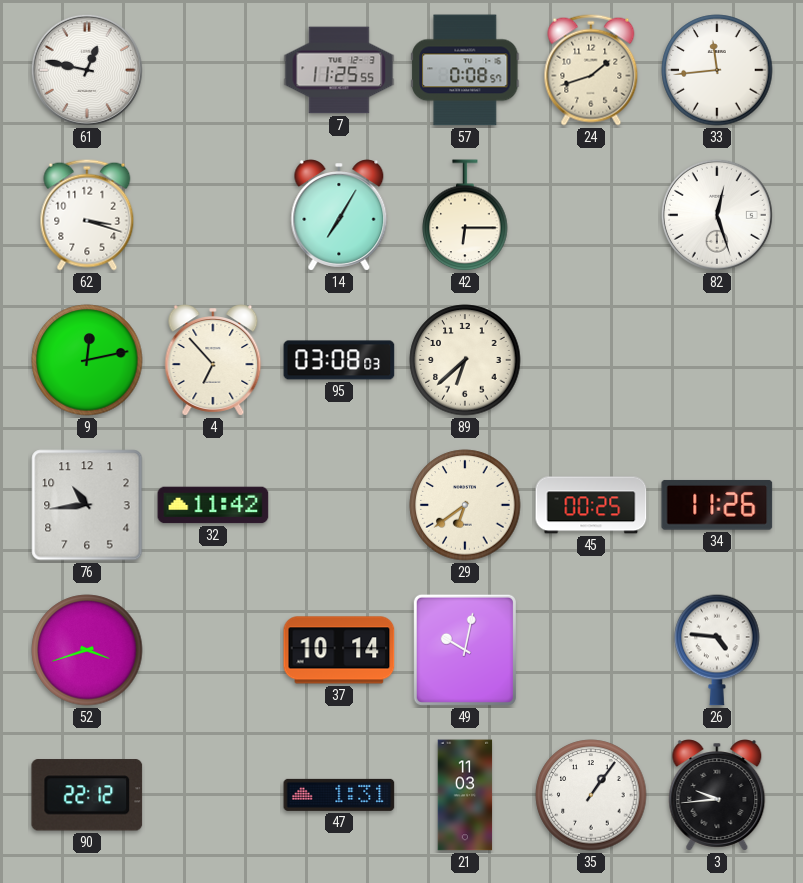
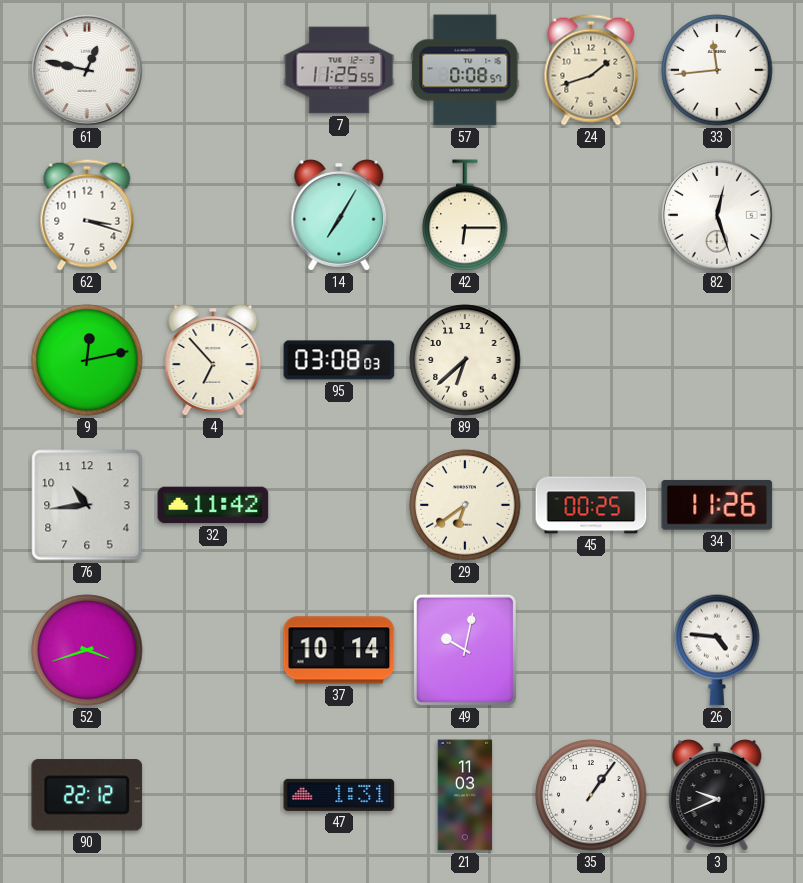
3: 9:44 -> 9:41
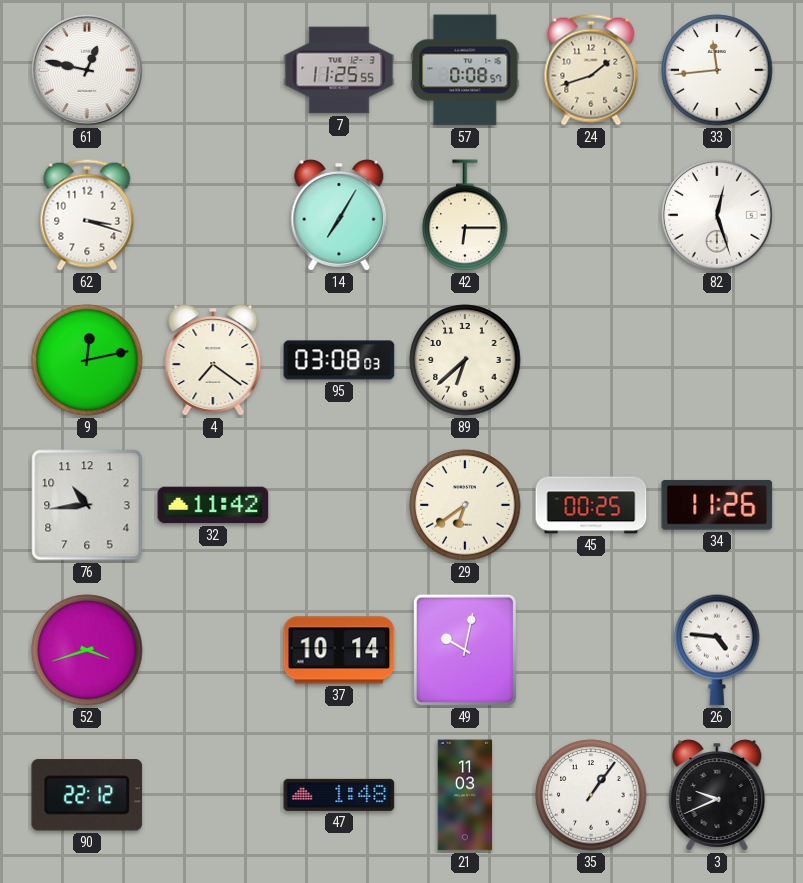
4: 6:53 -> 7:21
47: 1:31 -> 1:48
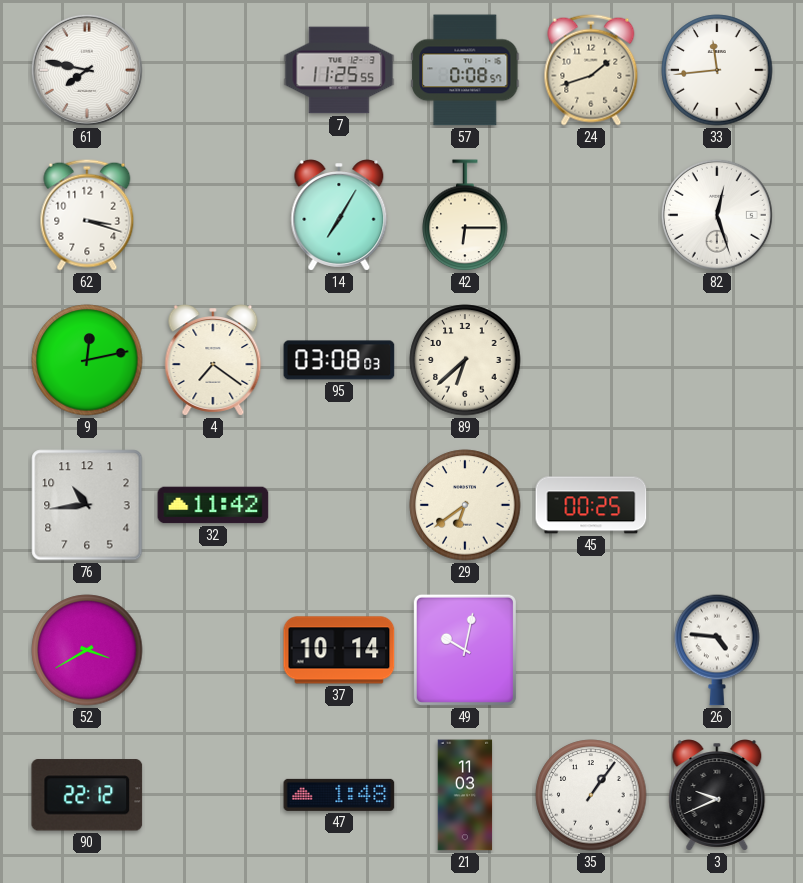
61: 12:47 -> 7:47
34: 11:26 -> none
52: 3:42 -> 3:40
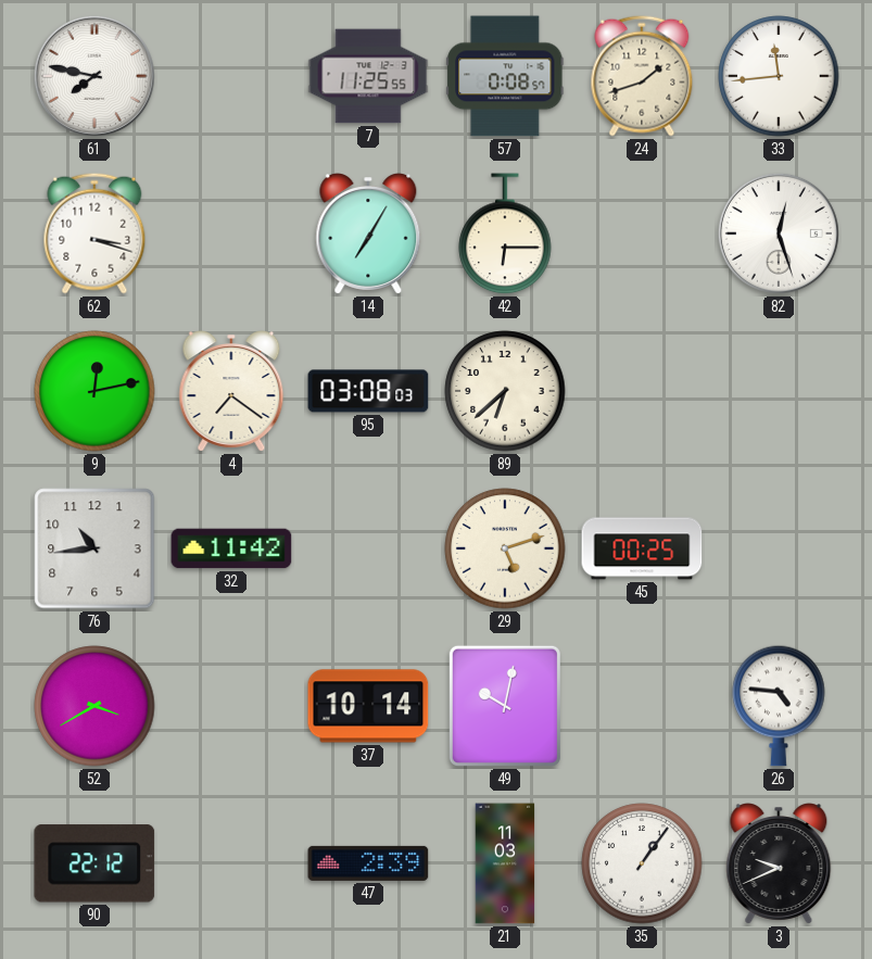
29: 6:39 -> 5:12
47: 1:48 -> 2:39
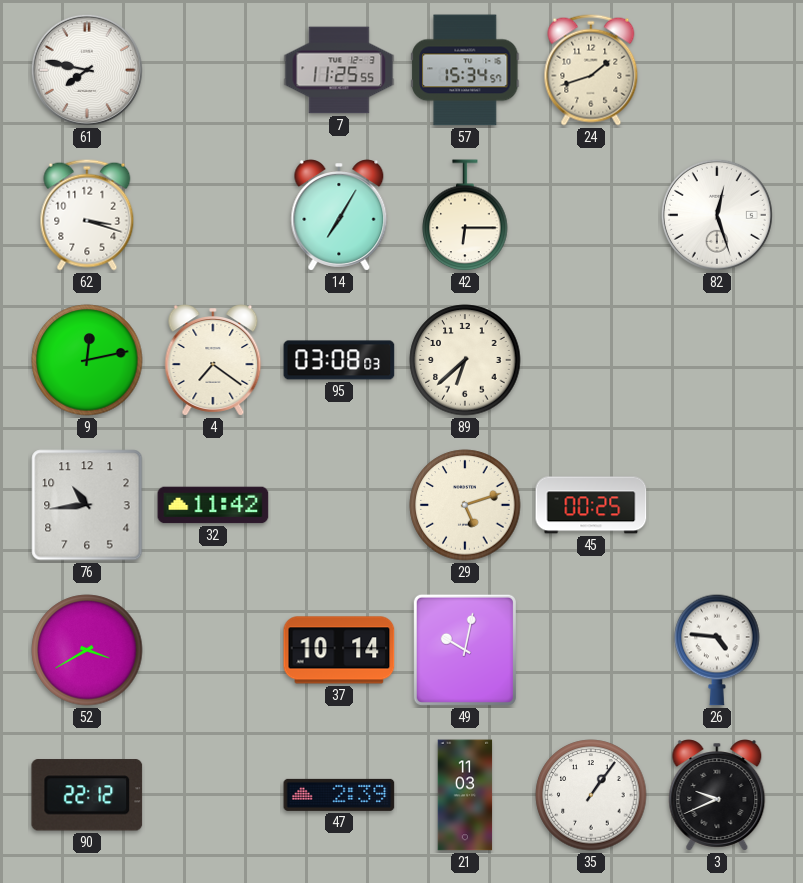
57: 0:08 -> 15:34
33: 11:44 -> none
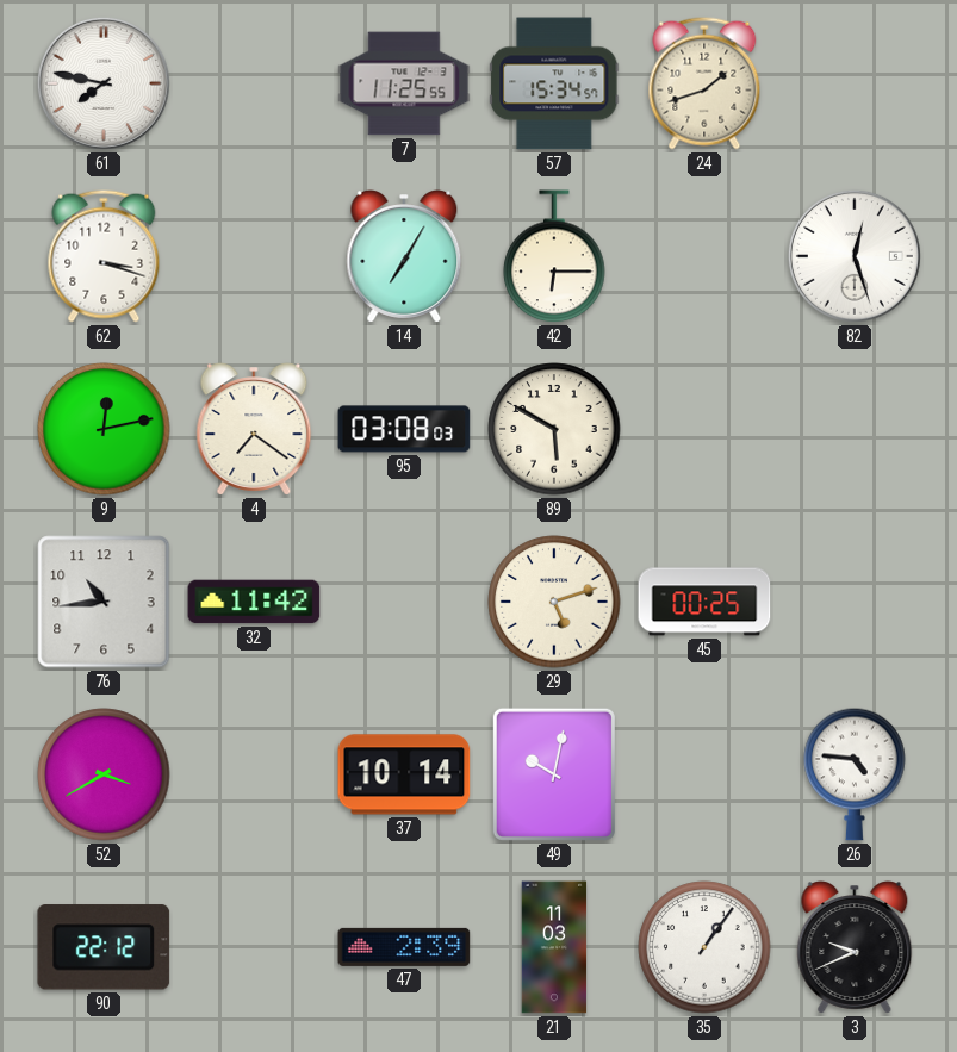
89: 6:38 -> 5:50
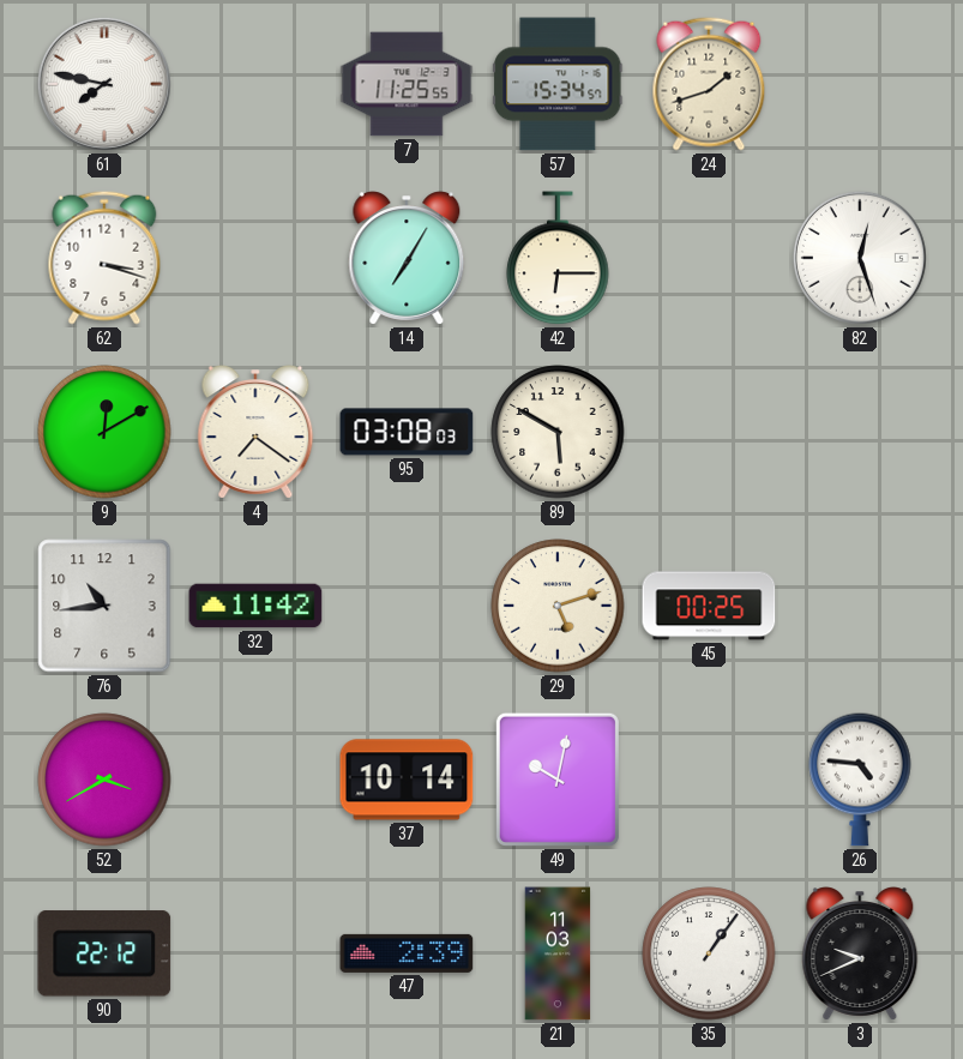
9: 12:13 -> 12:10
